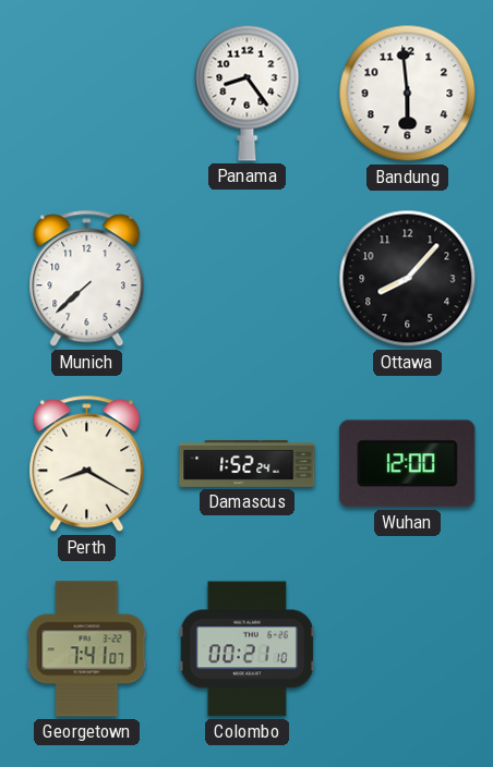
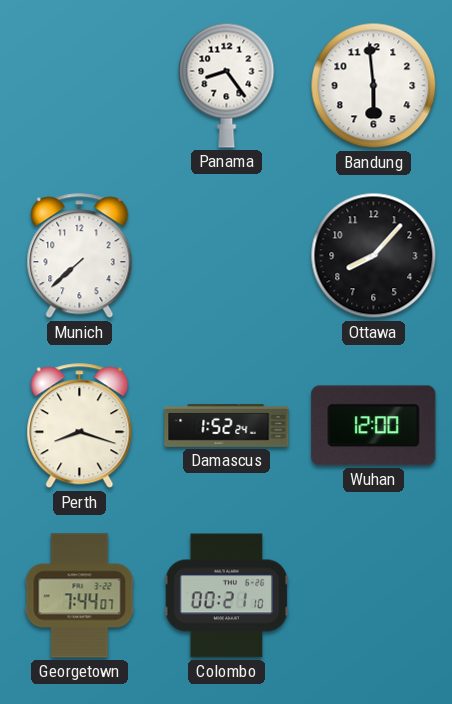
Perth: 8:20 -> 8:18
Georgetown: 7:41 -> 7:44
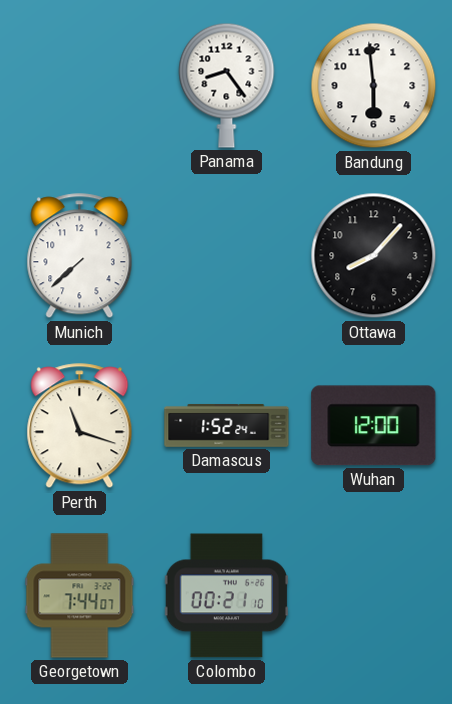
Perth: 8:18 -> 11:18
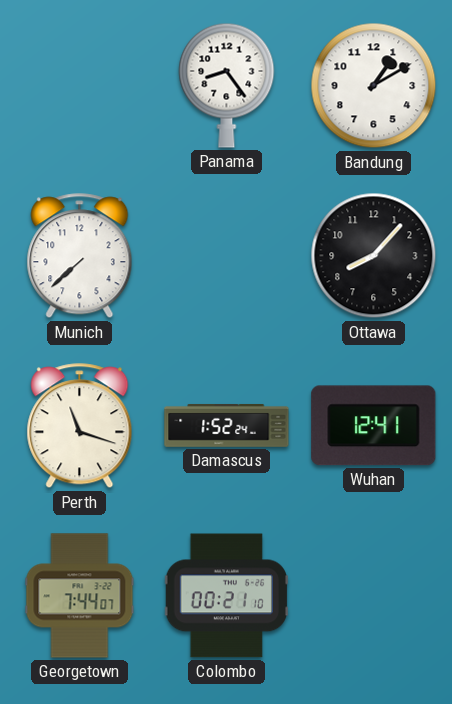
Bandung: 5:59 -> 1:10
Wuhan: 12:00 -> 12:41
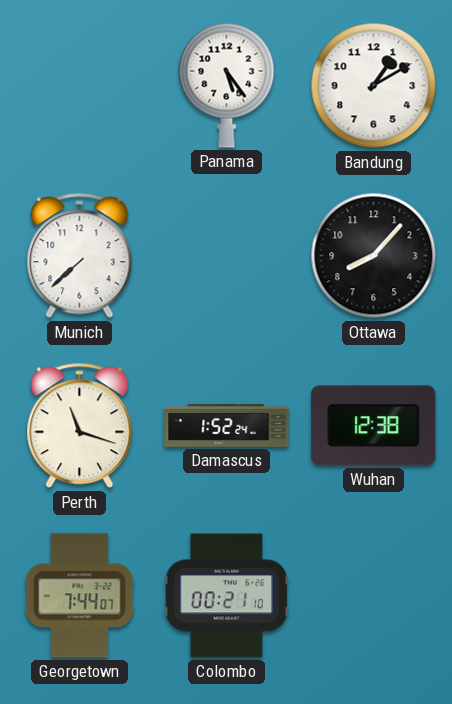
Panama: 8:24 -> 5:24
Wuhan: 12:41 -> 12:38
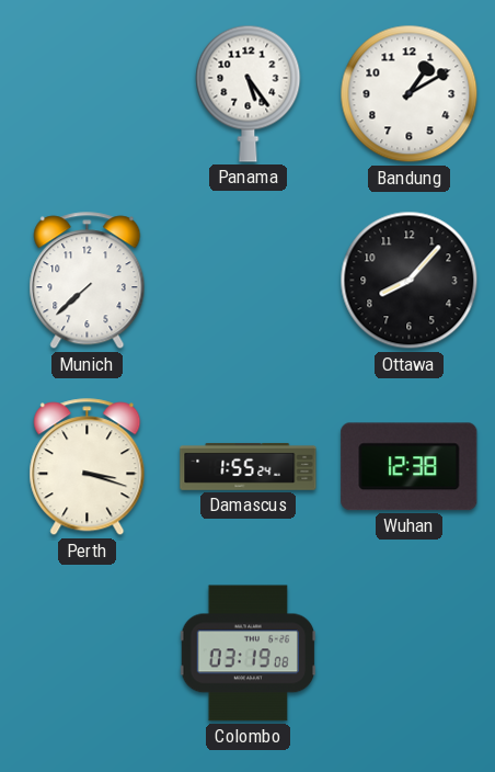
Perth: 11:18 -> 3:18
Damascus: 1:52 -> 1:55
Georgetown: 7:44 -> none
Colombo: 00:21 -> 03:19
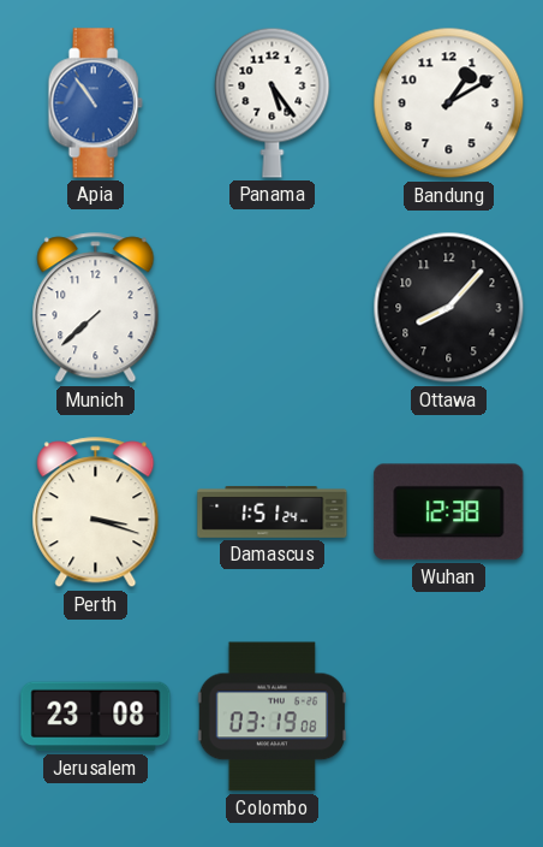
Apia: none -> 10:54
Damascus: 1:55 -> 1:51
Jerusalem: none -> 23:08
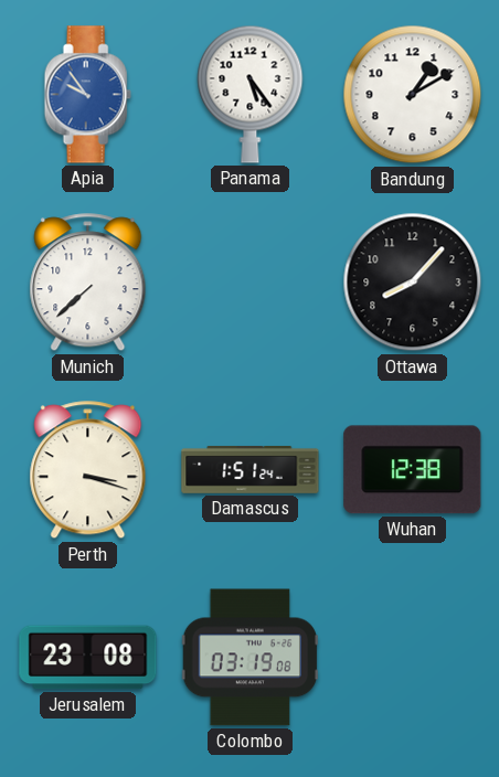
Apia: 10:54 -> 9:54
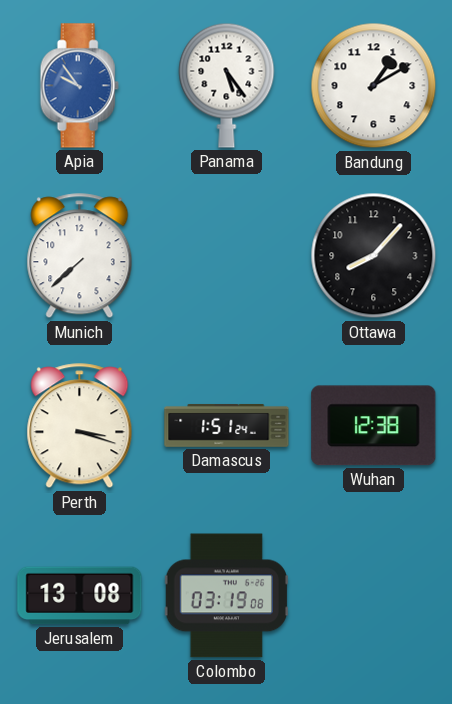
Jerusalem: 23:08 -> 13:08
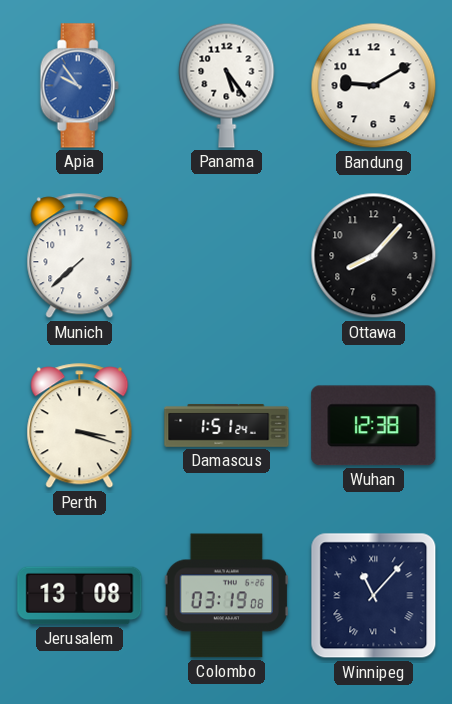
Bandung: 1:10 -> 9:10
Winnipeg: none -> 11:07
